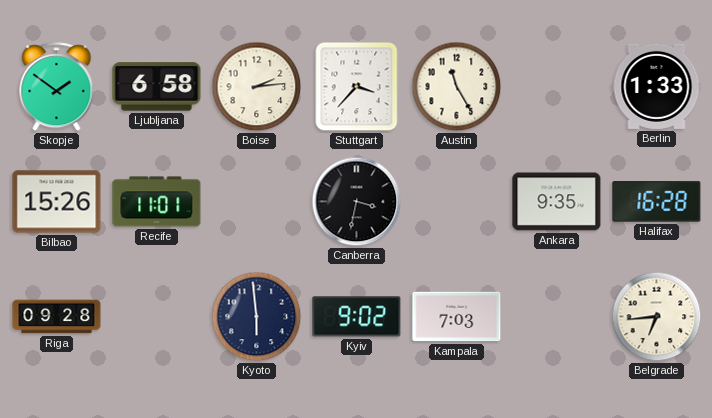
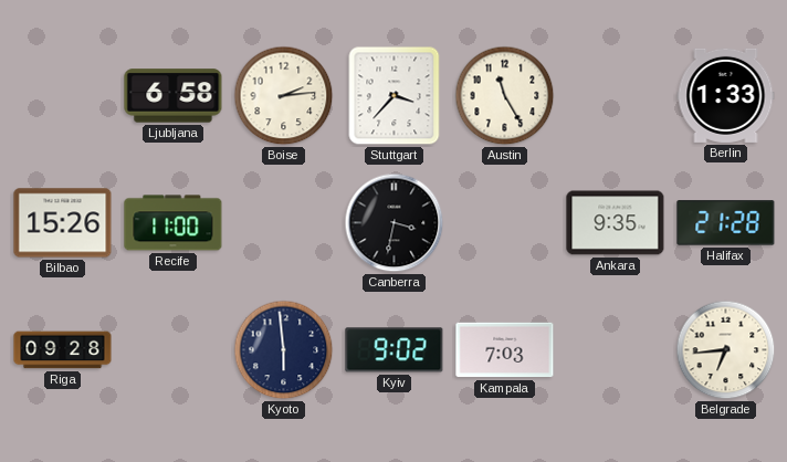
Skopje: 1:51 -> none
Recife: 11:01 -> 11:00
Halifax: 16:28 -> 21:28
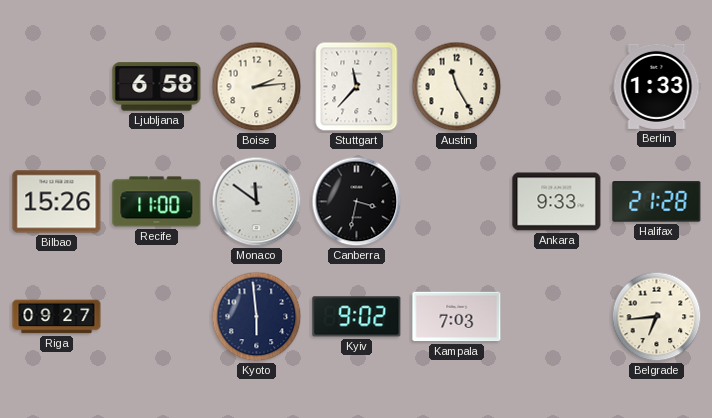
Stuttgart: 3:37 -> 11:37
Monaco: none -> 11:51
Ankara: 9:35 -> 9:33
Riga: 09:28 -> 09:27
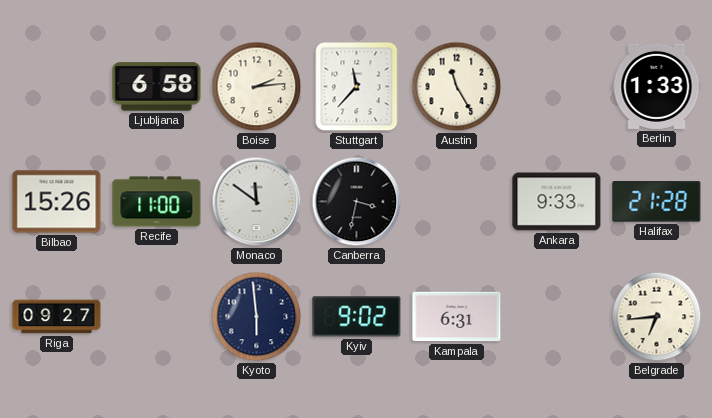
Kampala: 7:03 -> 6:31
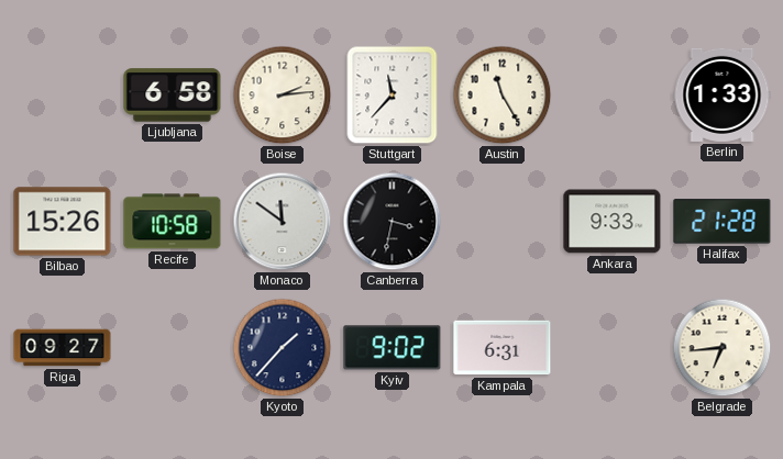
Recife: 11:00 -> 10:58
Kyoto: 5:59 -> 1:37
